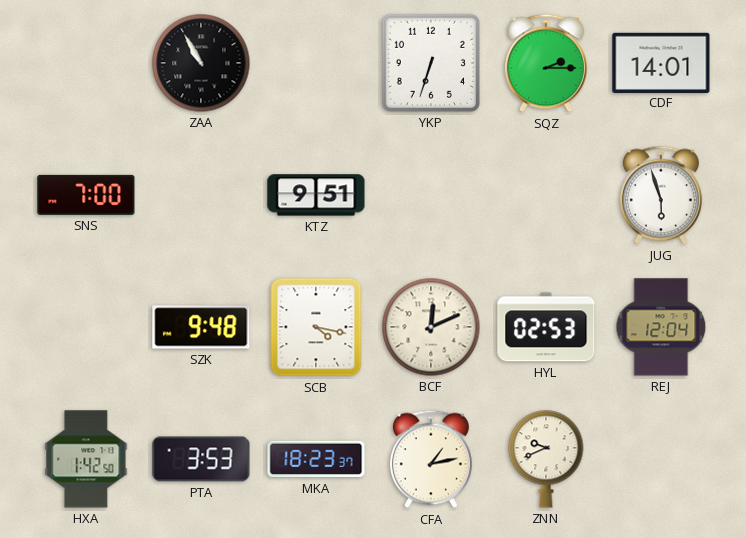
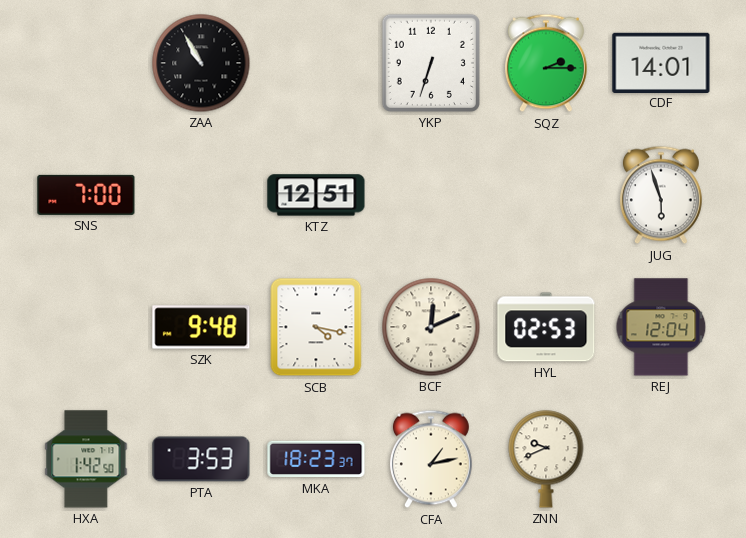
KTZ: 9:51 -> 12:51
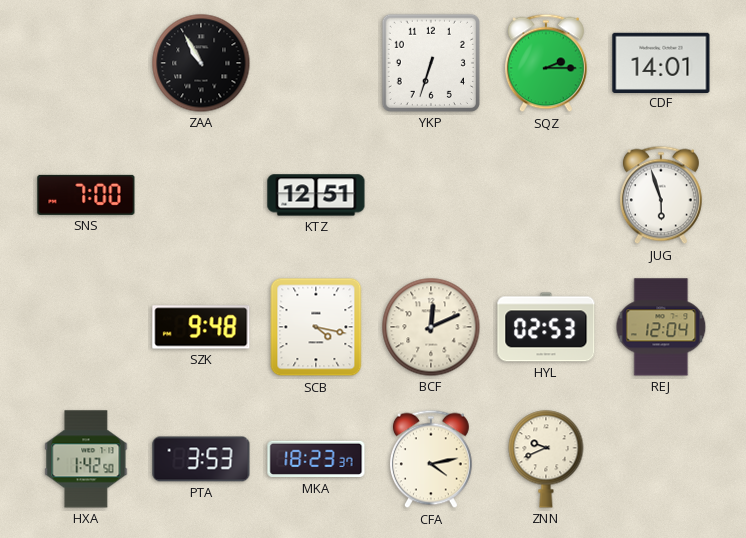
CFA: 1:13 -> 4:13
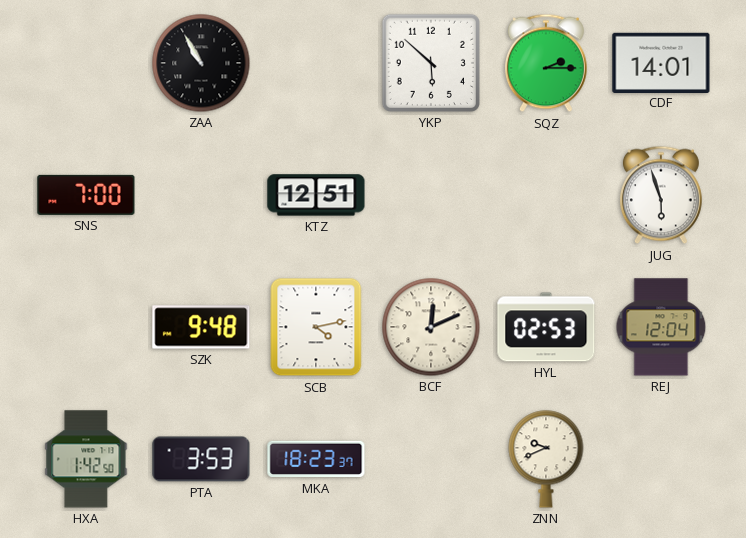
YKP: 6:33 -> 5:52
SCB: 4:17 -> 4:13
CFA: 4:13 -> none
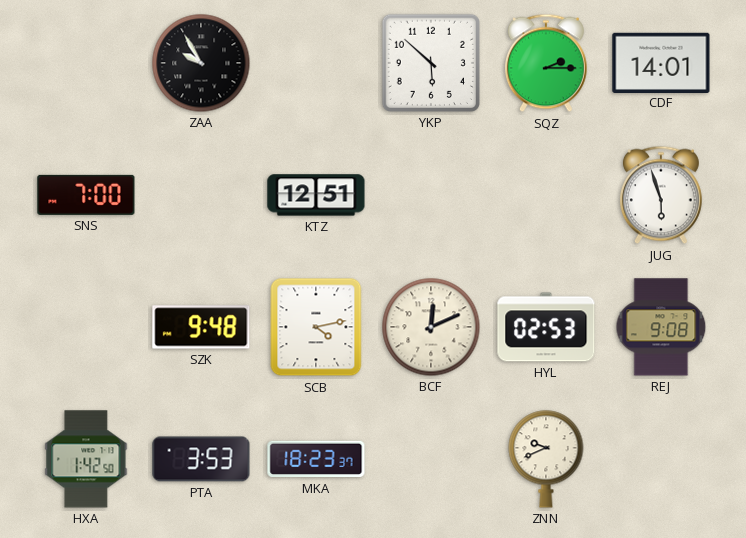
ZAA: 10:55 -> 9:55
REJ: 12:04 -> 9:08
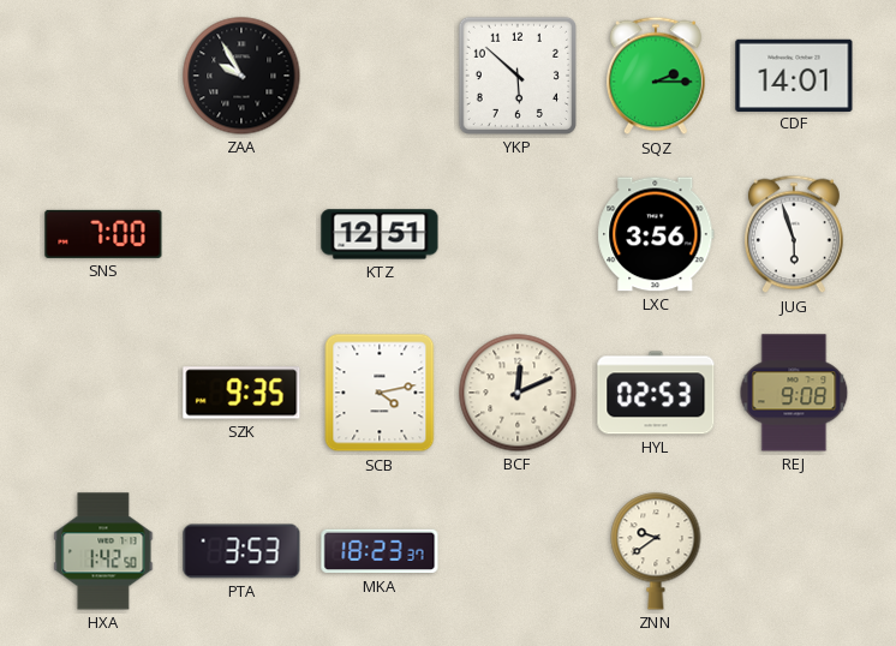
LXC: none -> 3:56
SZK: 9:48 -> 9:35
ZNN: 9:41 -> 9:39
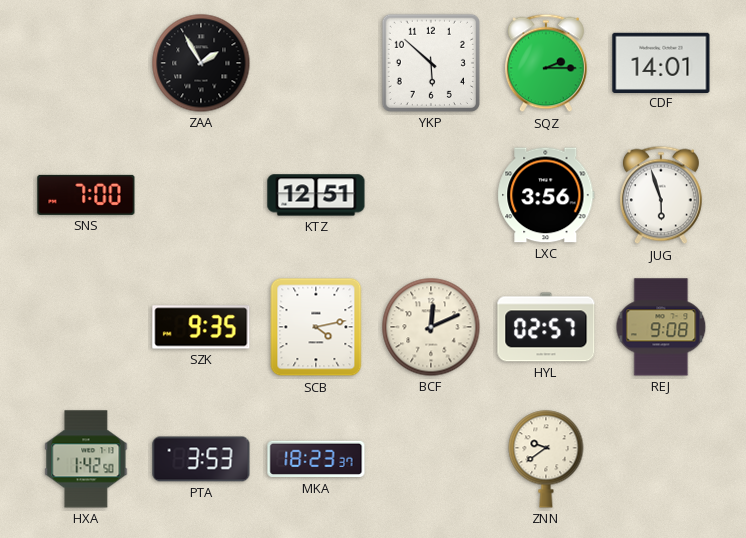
ZAA: 9:55 -> 1:55
HYL: 02:53 -> 02:57
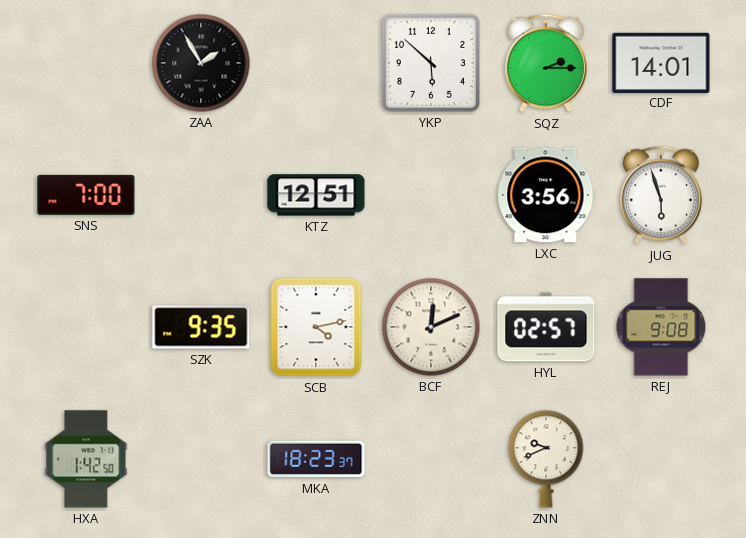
PTA: 3:53 -> none
ZNN: 9:39 -> 9:41
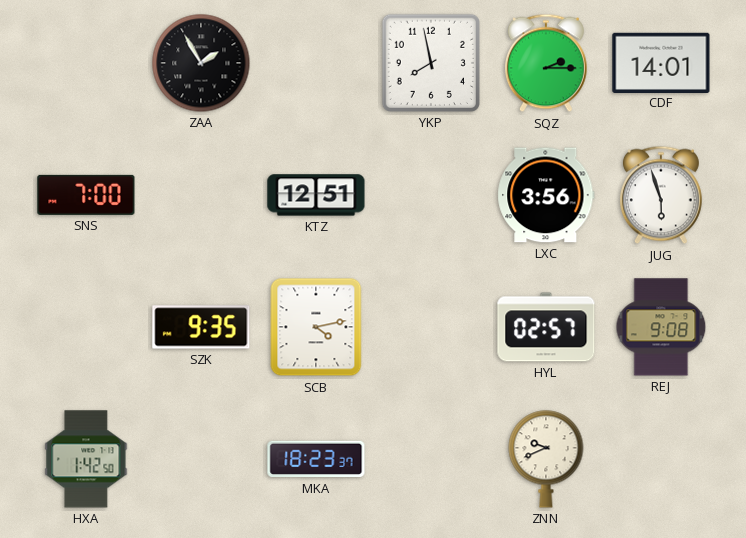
YKP: 5:52 -> 7:58
BCF: 12:11 -> none
